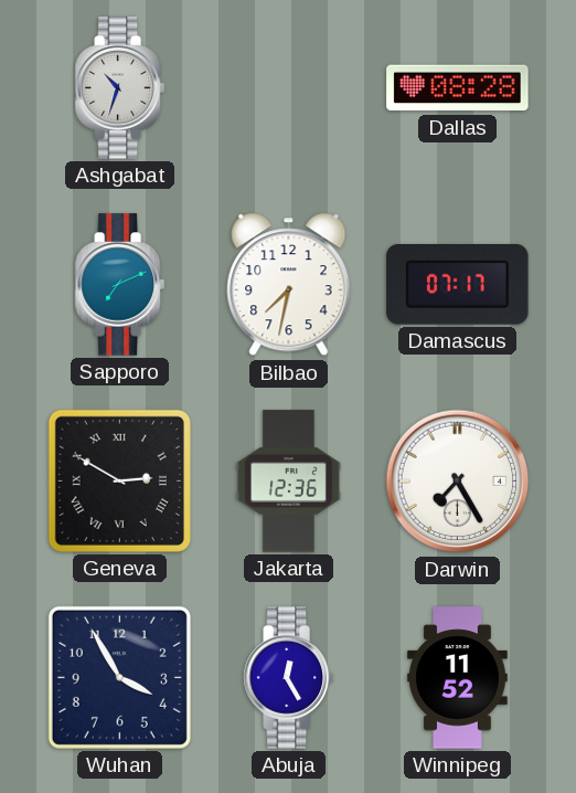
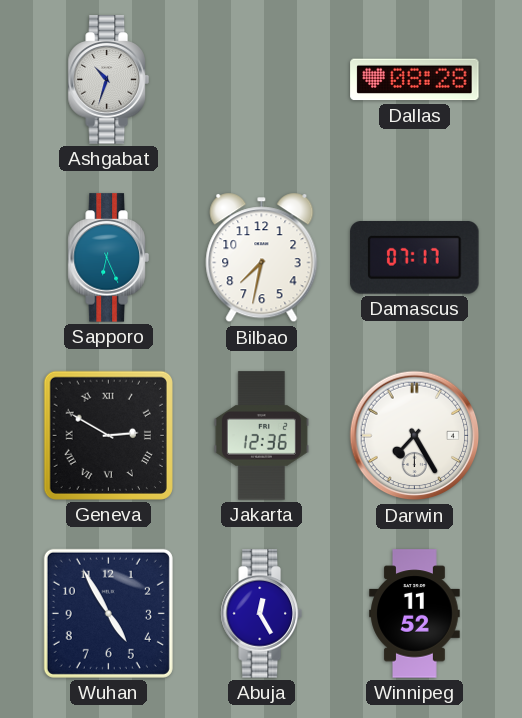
Sapporo: 7:11 -> 6:26
Wuhan: 3:55 -> 4:55
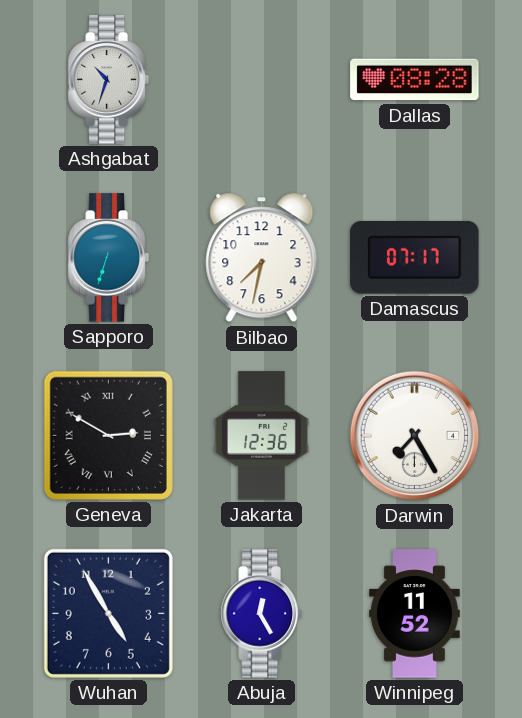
Sapporo: 6:26 -> 6:33
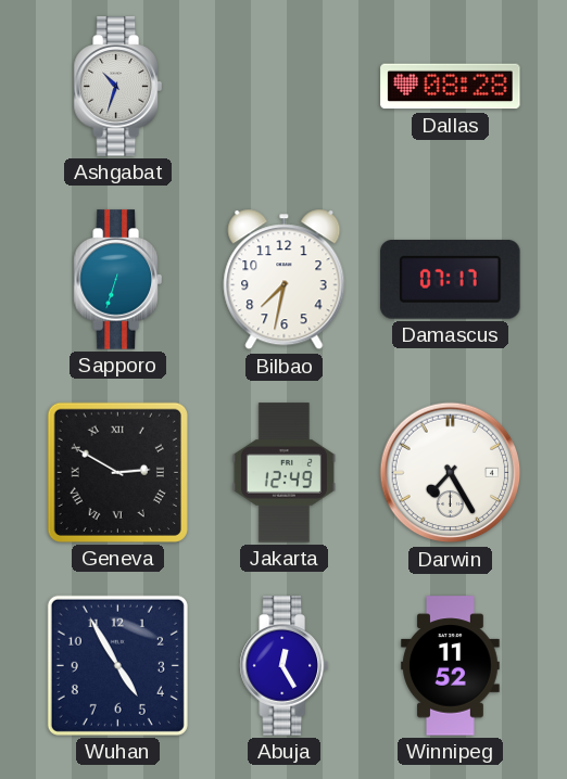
Jakarta: 12:36 -> 12:49
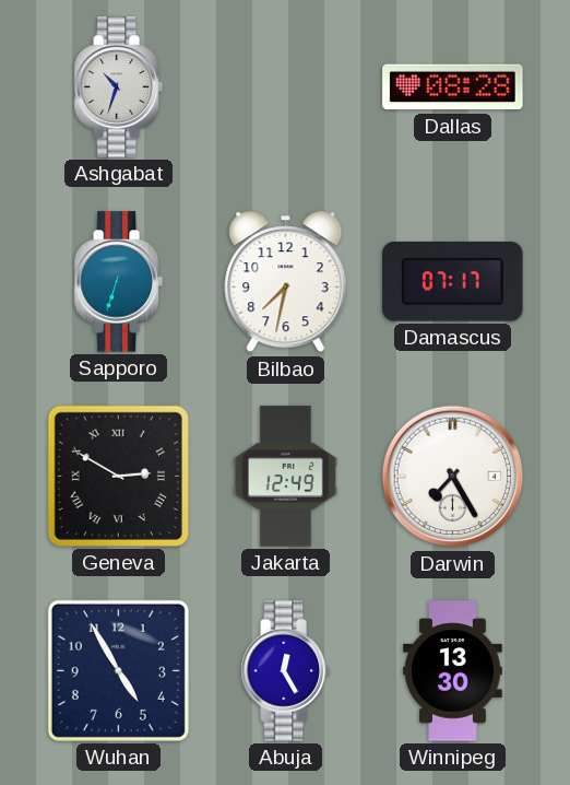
Winnipeg: 11:52 -> 13:30
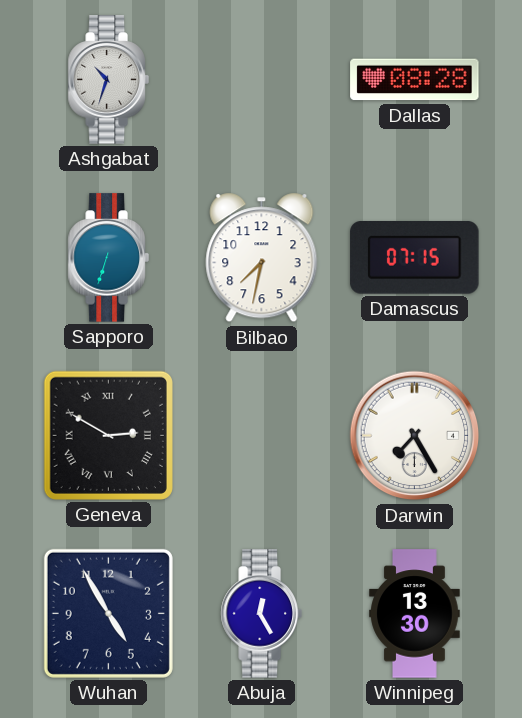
Damascus: 07:17 -> 07:15
Jakarta: 12:49 -> none
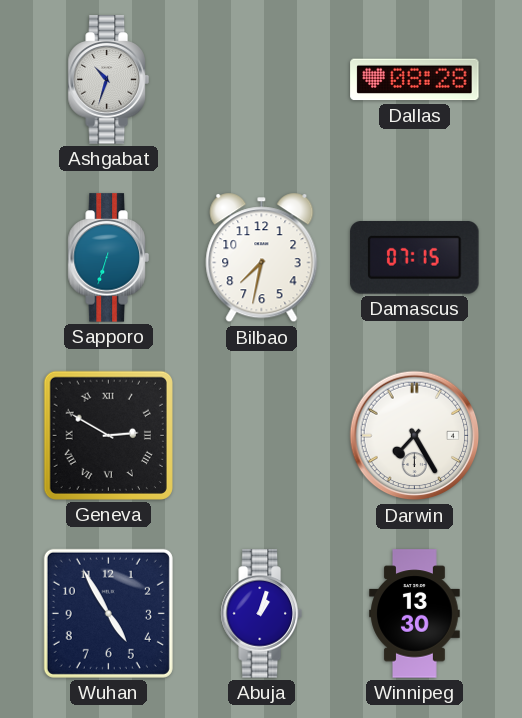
Abuja: 12:25 -> 1:03
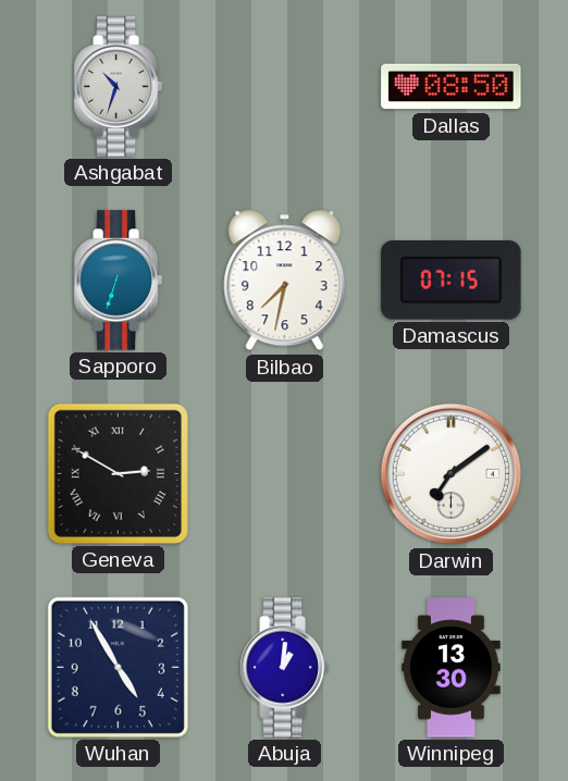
Dallas: 08:28 -> 08:50
Darwin: 7:25 -> 7:09
Abuja: 1:03 -> 1:01
